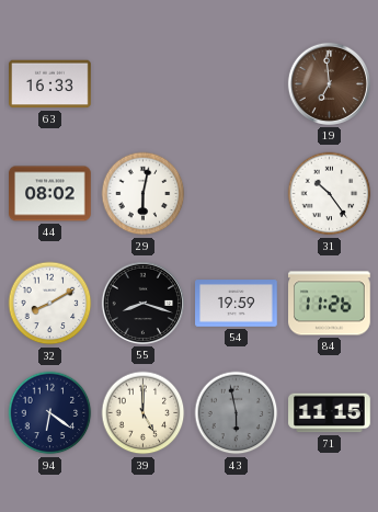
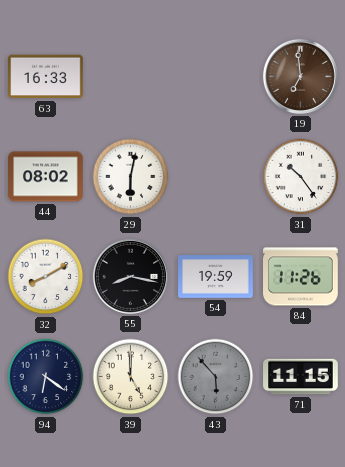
55: 8:18 -> 8:17
43: 5:58 -> 5:53
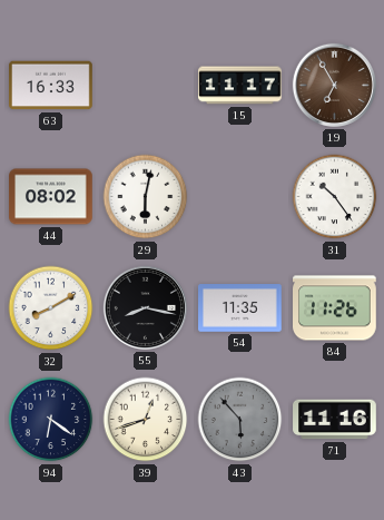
15: none -> 11:17
19: 6:59 -> 6:55
54: 19:59 -> 11:35
39: 5:00 -> 12:42
71: 11:15 -> 11:16
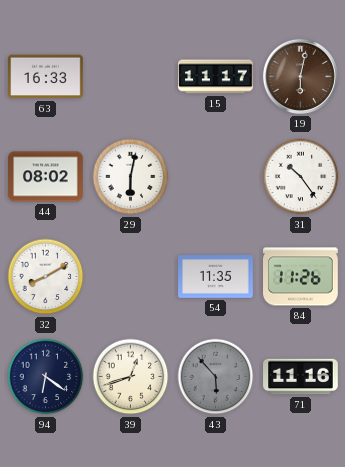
19: 6:55 -> 6:02
55: 8:17 -> none
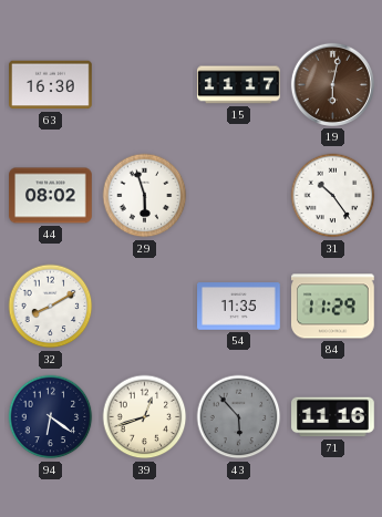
63: 16:33 -> 16:30
29: 6:02 -> 5:57
84: 11:26 -> 11:29
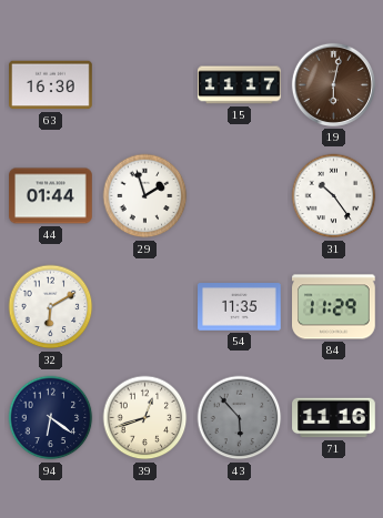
44: 08:02 -> 01:44
29: 5:57 -> 1:57
32: 8:10 -> 6:10
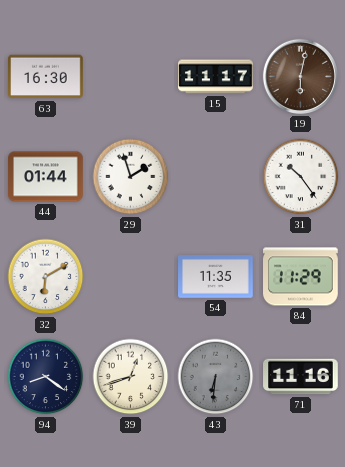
94: 6:21 -> 8:21
43: 5:53 -> 6:31
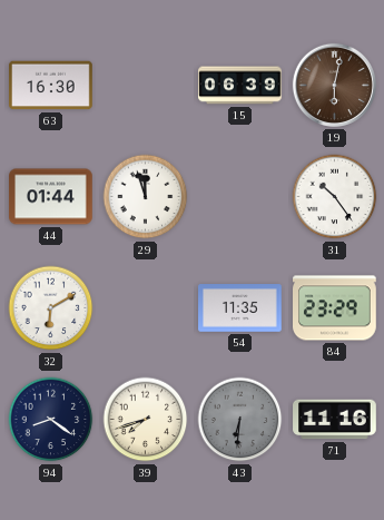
15: 11:17 -> 06:39
29: 1:57 -> 11:57
84: 11:29 -> 23:29
39: 12:42 -> 7:42
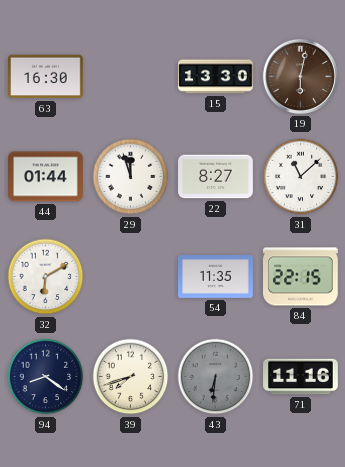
15: 06:39 -> 13:30
22: none -> 8:27
31: 10:24 -> 11:08
84: 23:29 -> 22:15
